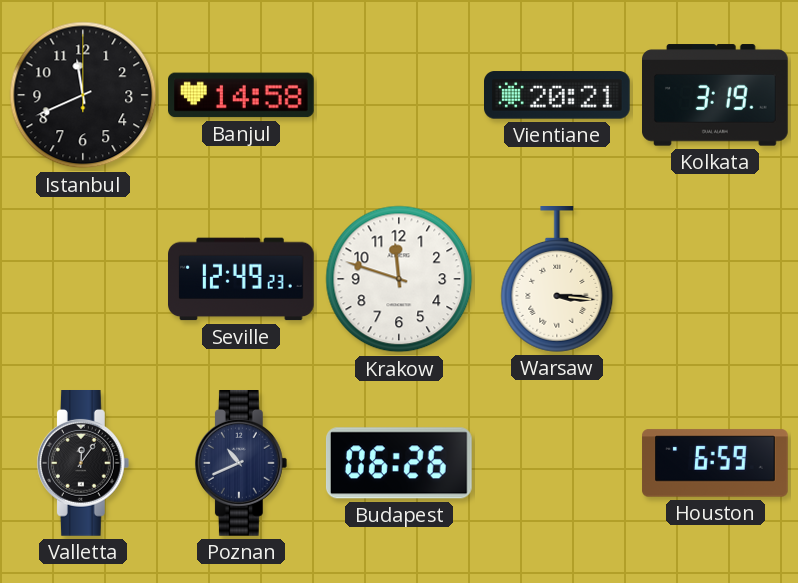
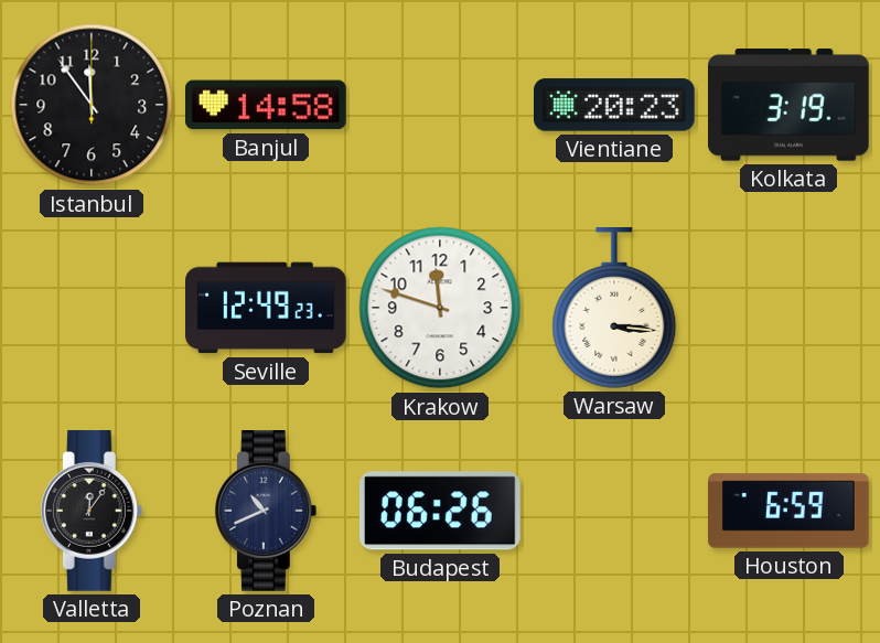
Istanbul: 11:41 -> 11:54
Vientiane: 20:21 -> 20:23
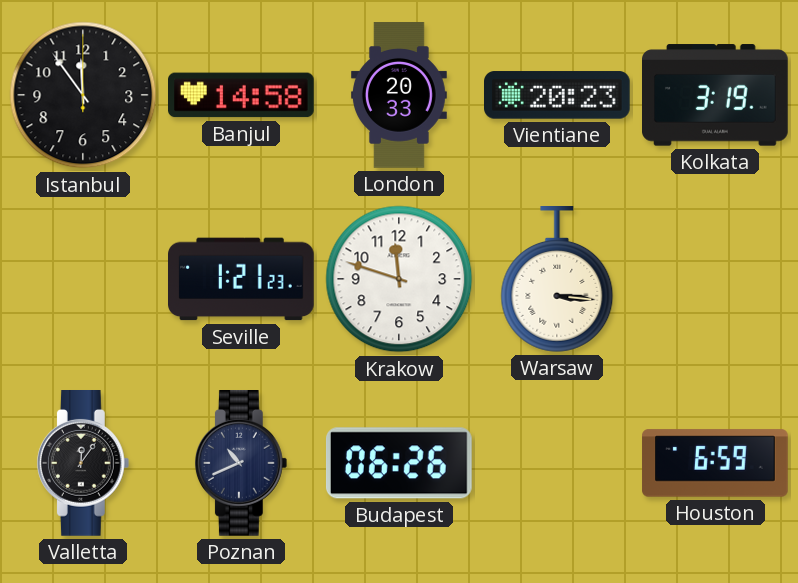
London: none -> 20:33
Seville: 12:49 -> 1:21
